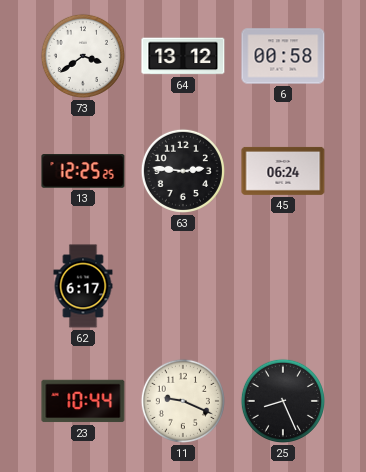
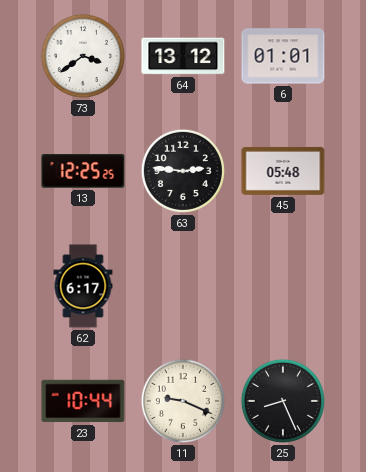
6: 00:58 -> 01:01
45: 06:24 -> 05:48
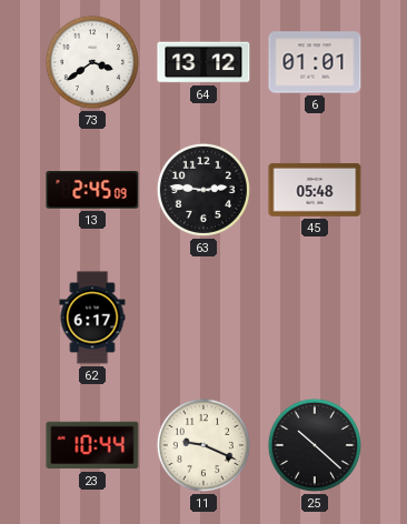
13: 12:25 -> 2:45
25: 8:26 -> 10:22
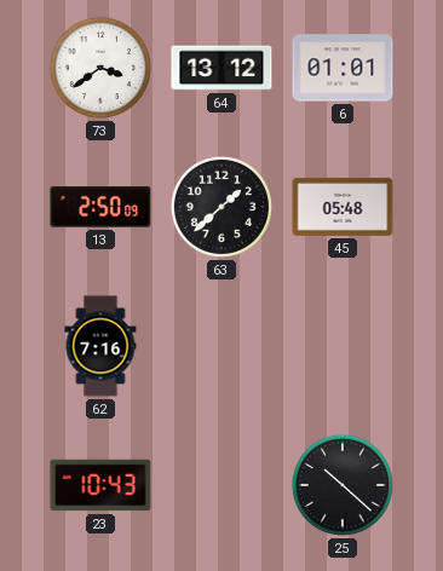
13: 2:45 -> 2:50
63: 2:46 -> 1:38
62: 6:17 -> 7:16
23: 10:44 -> 10:43
11: 9:19 -> none
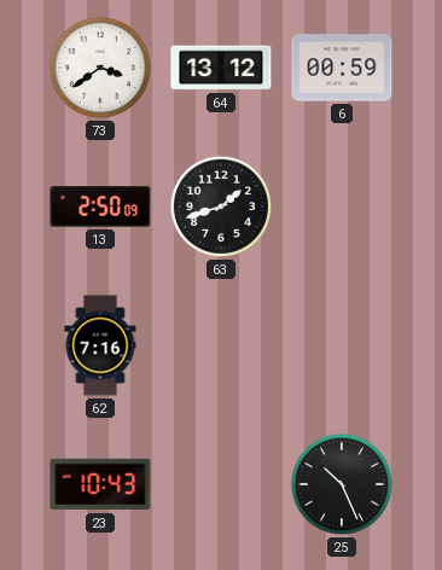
6: 01:01 -> 00:59
63: 1:38 -> 1:42
45: 05:48 -> none
25: 10:22 -> 10:26
